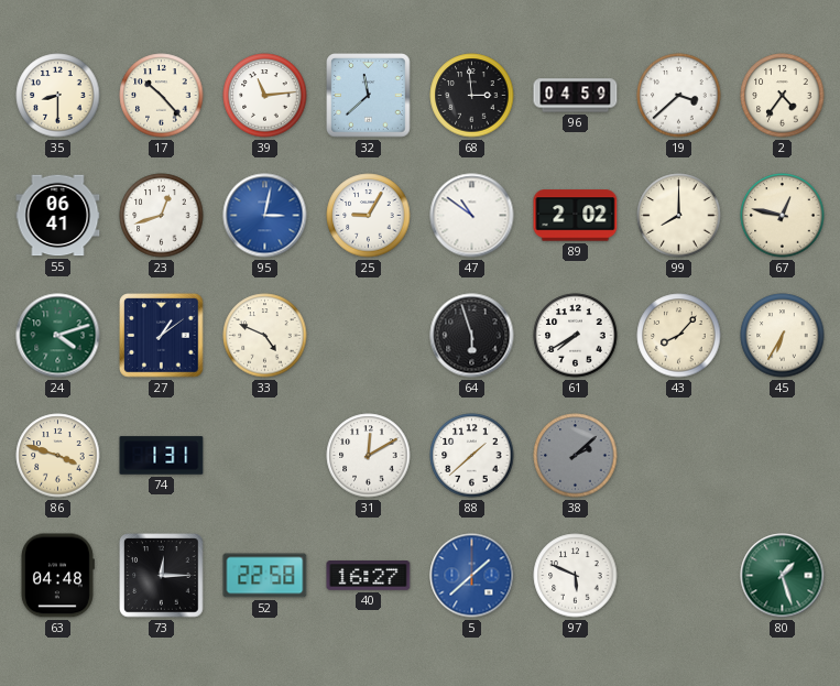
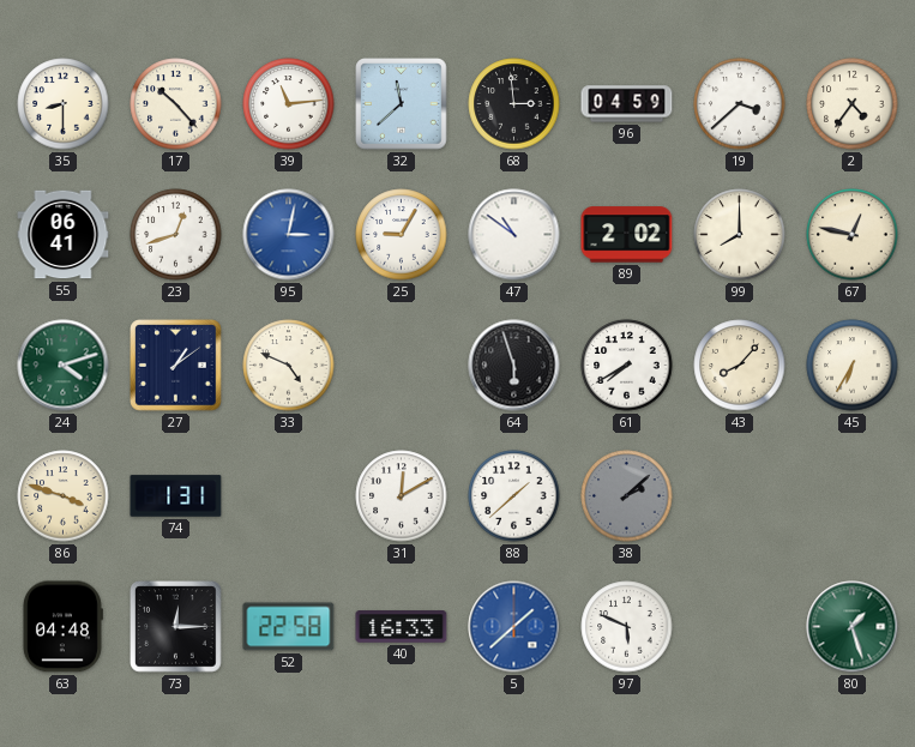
40: 16:27 -> 16:33
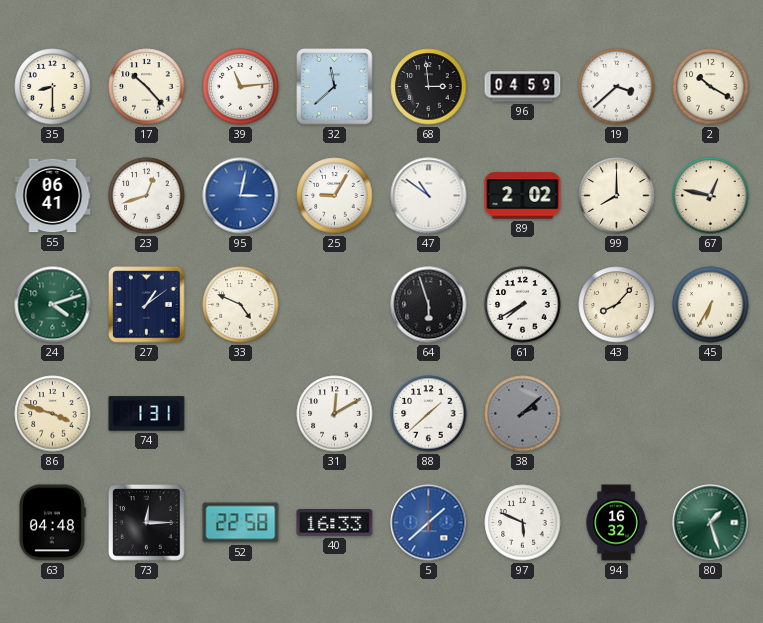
2: 4:36 -> 10:20
94: none -> 16:32
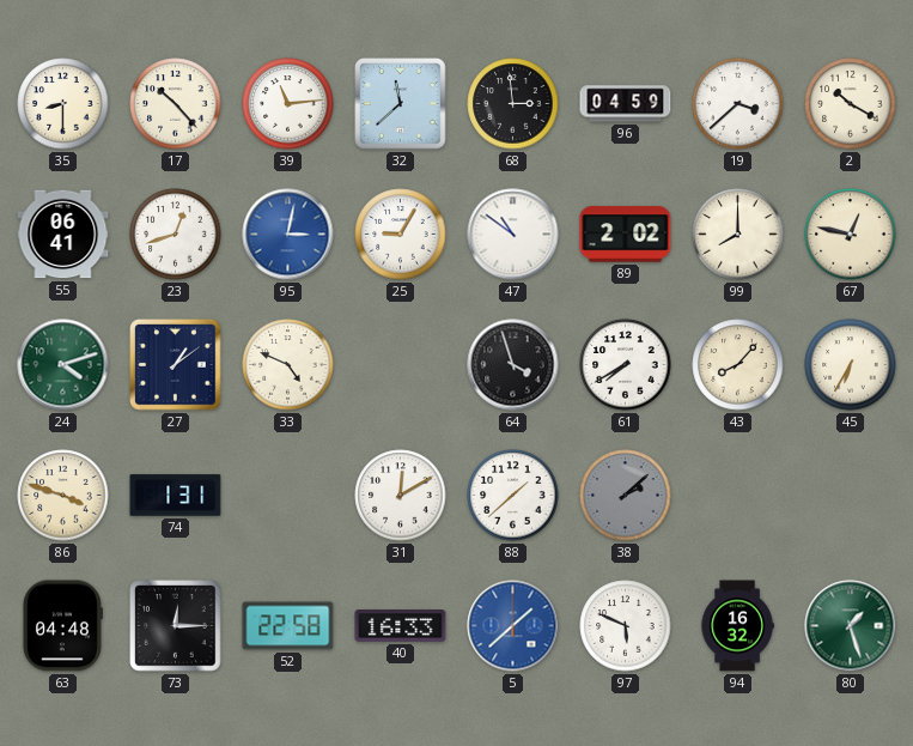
64: 5:57 -> 3:57
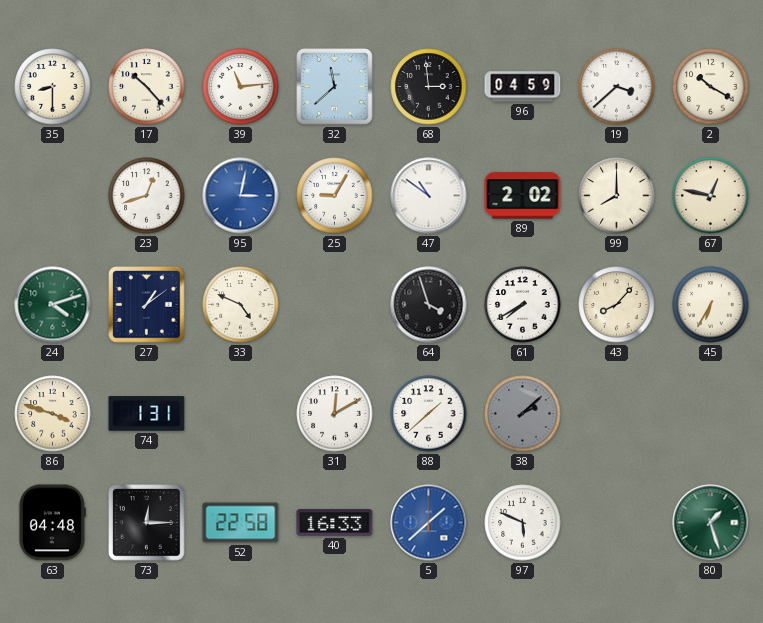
55: 06:41 -> none
94: 16:32 -> none
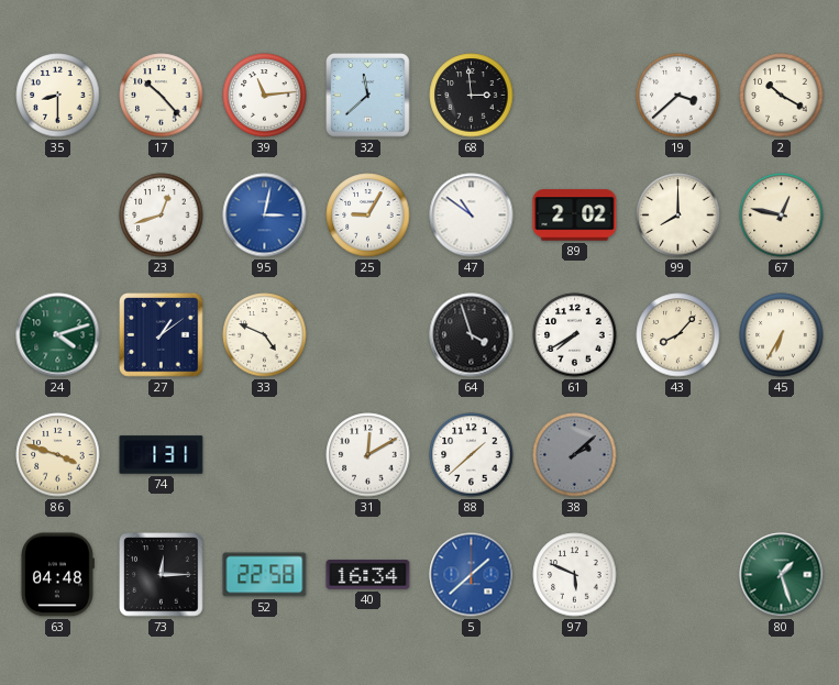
96: 04:59 -> none
40: 16:33 -> 16:34
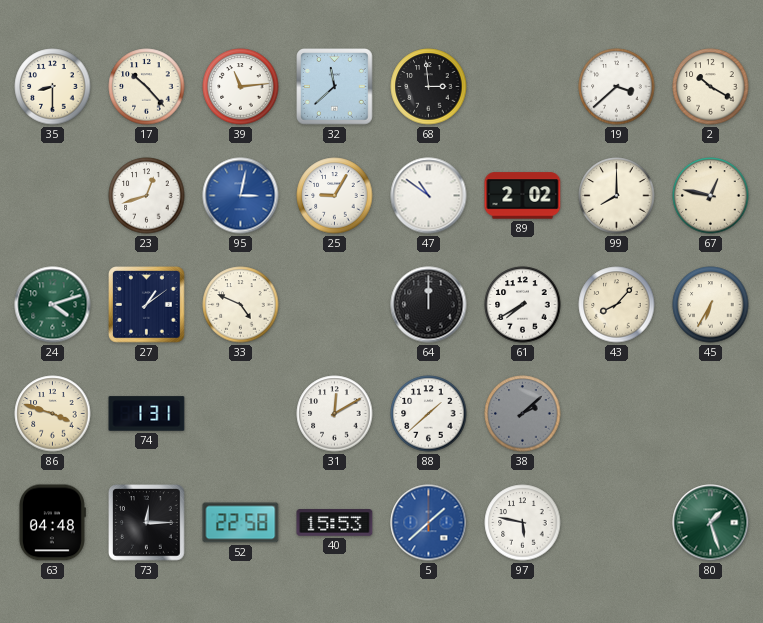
64: 3:57 -> 12:00
40: 16:34 -> 15:53
97: 5:49 -> 5:47
